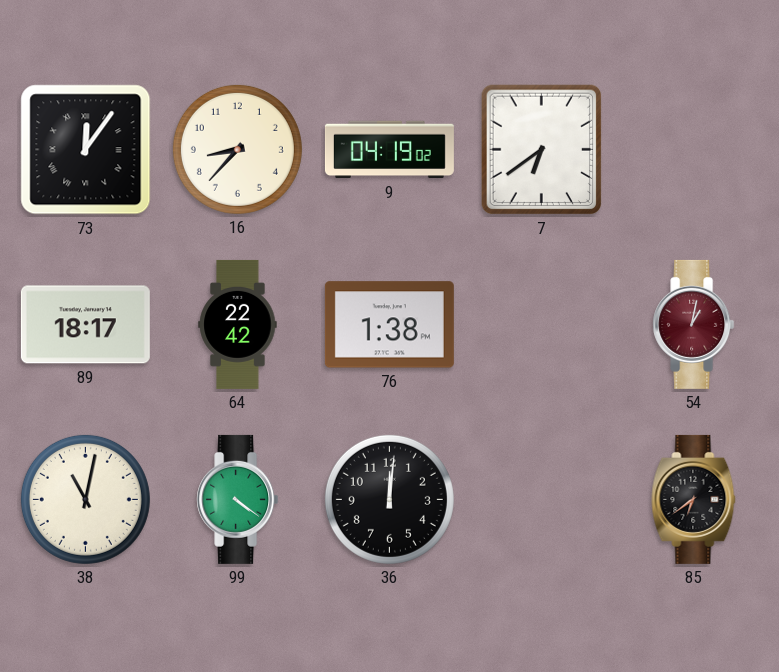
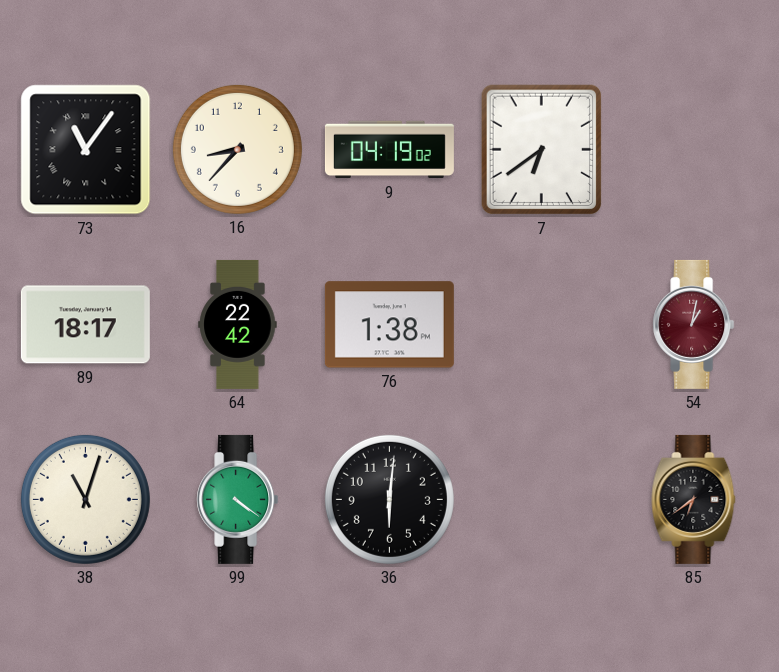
73: 12:06 -> 11:06
38: 11:02 -> 11:03
36: 12:01 -> 6:01
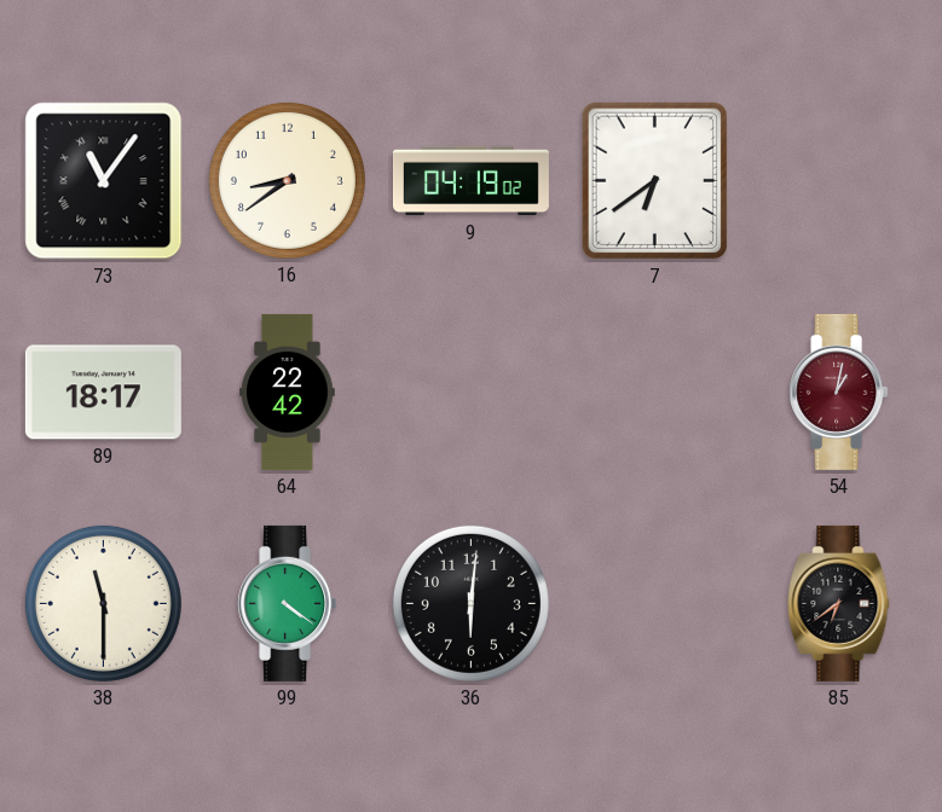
16: 8:37 -> 8:39
76: 1:38 -> none
38: 11:03 -> 11:30
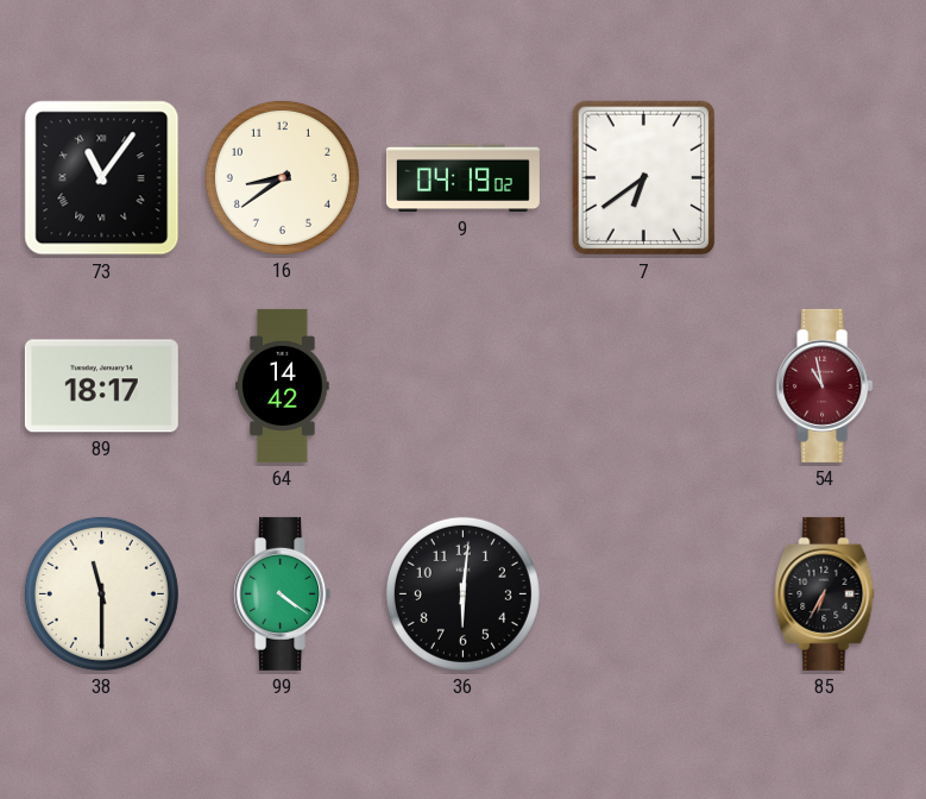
64: 22:42 -> 14:42
54: 1:02 -> 10:58
85: 6:39 -> 6:35
